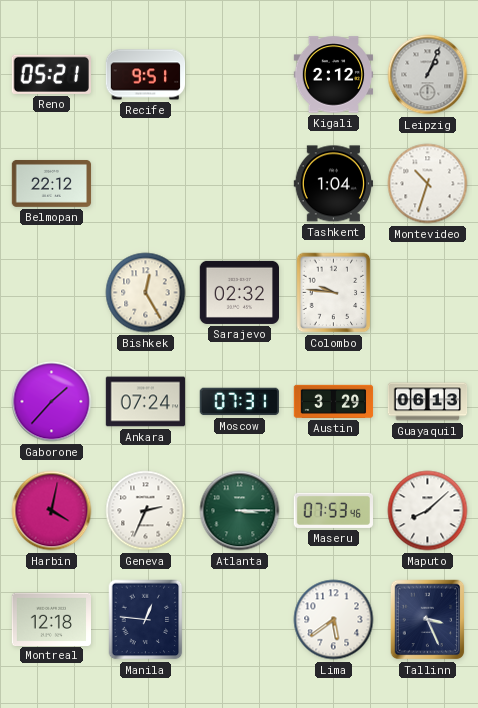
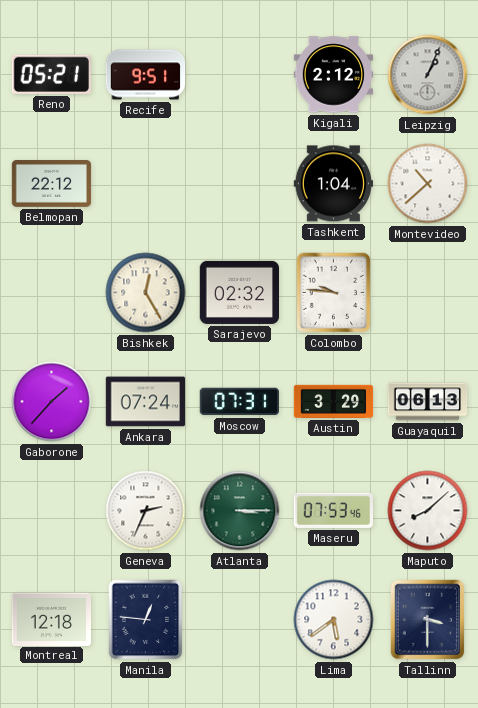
Montevideo: 10:33 -> 10:38
Harbin: 4:02 -> none
Tallinn: 3:26 -> 3:30
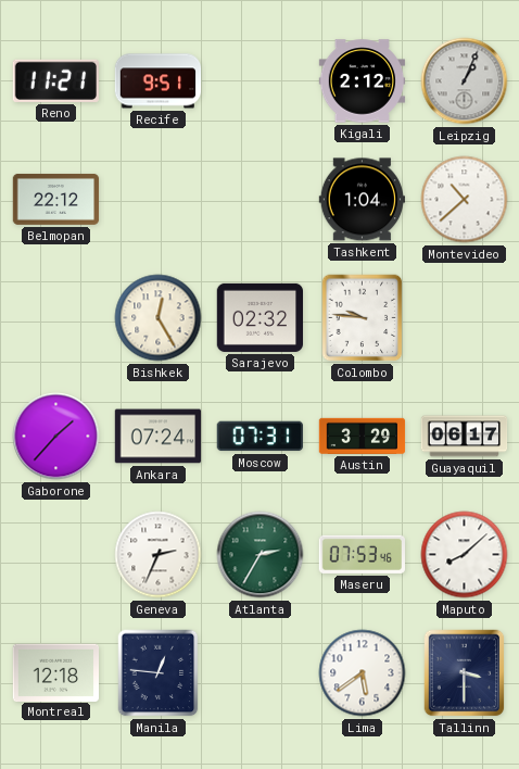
Reno: 05:21 -> 11:21
Guayaquil: 06:13 -> 06:17
Atlanta: 3:15 -> 2:35
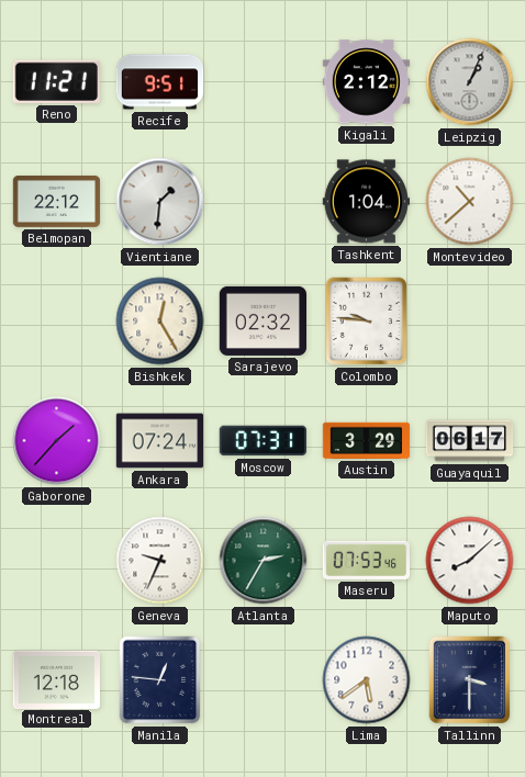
Vientiane: none -> 1:31
Geneva: 2:34 -> 9:34
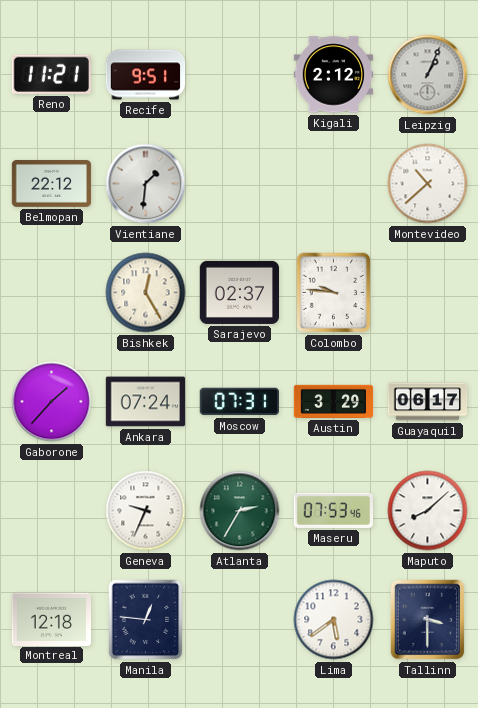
Tashkent: 1:04 -> none
Sarajevo: 02:32 -> 02:37
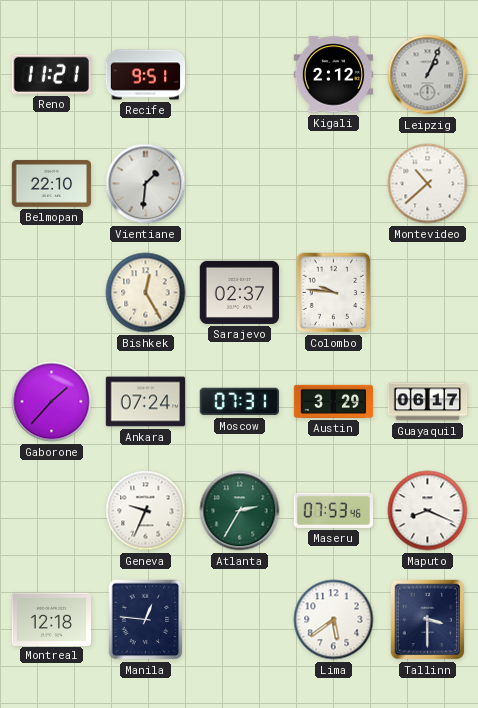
Belmopan: 22:12 -> 22:10
Maputo: 8:08 -> 8:19
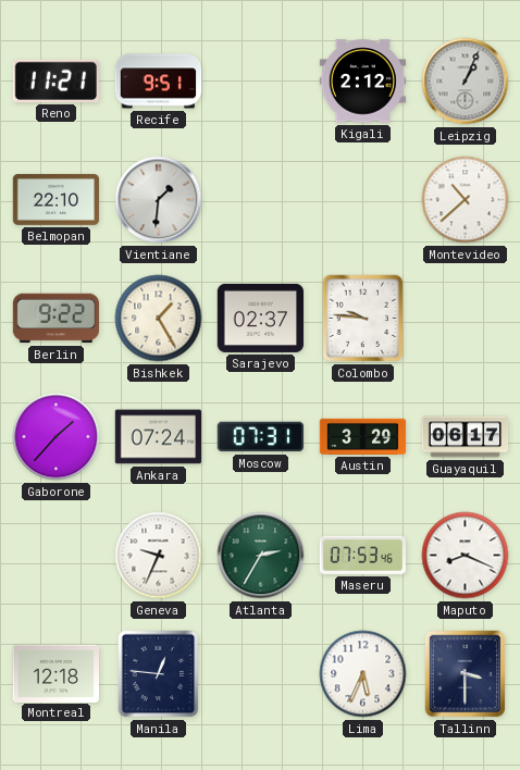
Berlin: none -> 9:22
Bishkek: 12:25 -> 1:25
Lima: 5:39 -> 5:34
